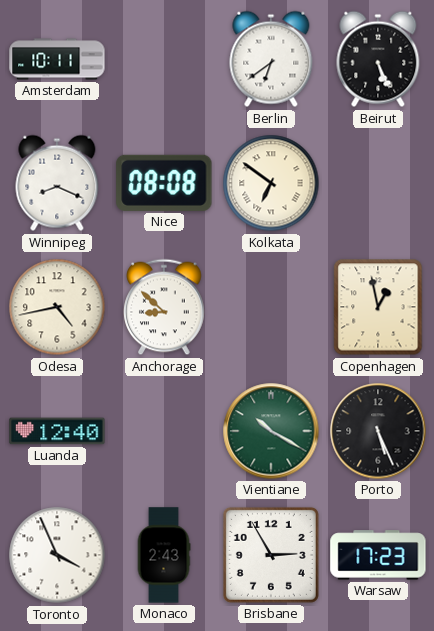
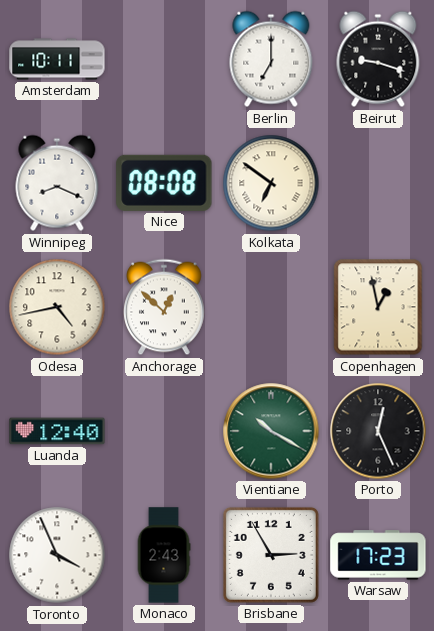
Berlin: 6:39 -> 7:00
Beirut: 5:26 -> 9:18
Anchorage: 8:52 -> 12:52
Porto: 5:26 -> 12:26
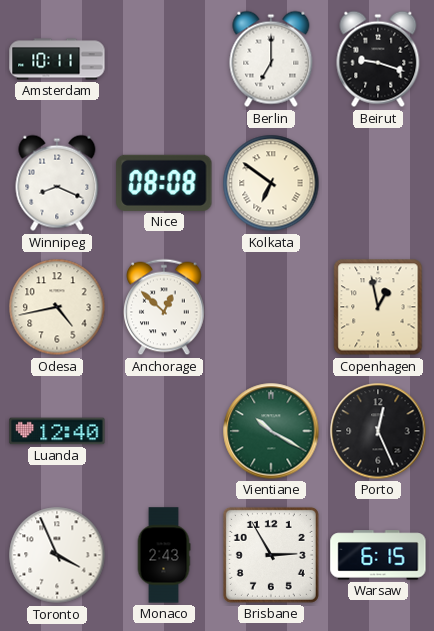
Warsaw: 17:23 -> 6:15
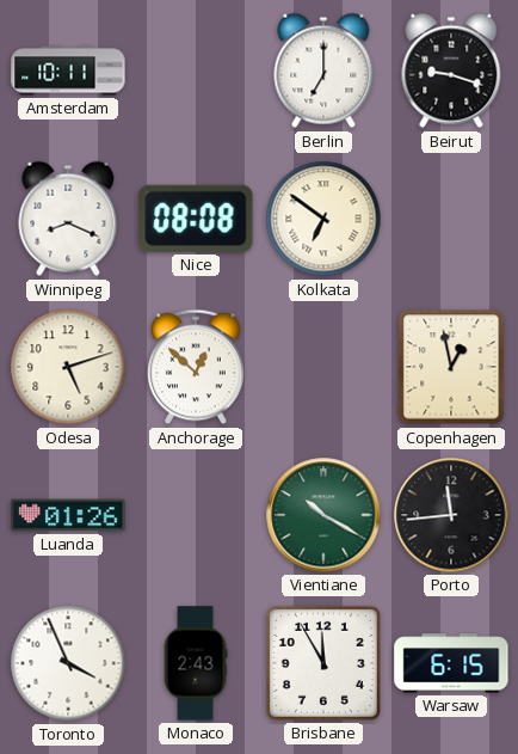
Odesa: 4:43 -> 5:12
Luanda: 12:40 -> 01:26
Porto: 12:26 -> 11:44
Brisbane: 2:55 -> 11:55
